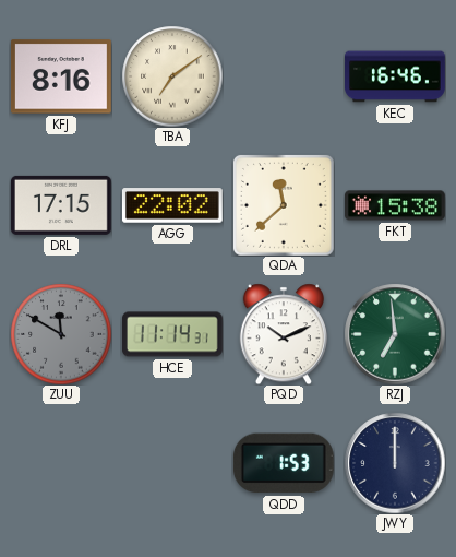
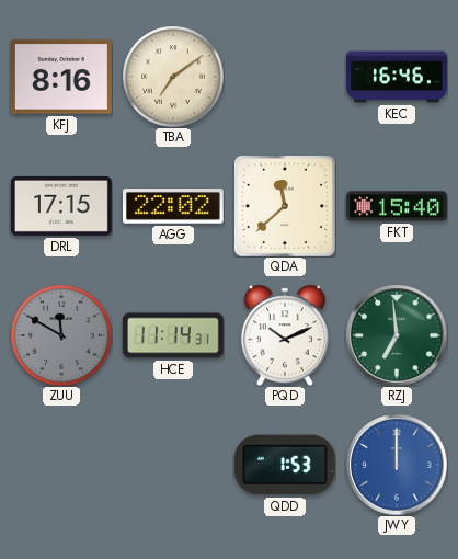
FKT: 15:38 -> 15:40
JWY dial: navy -> blue
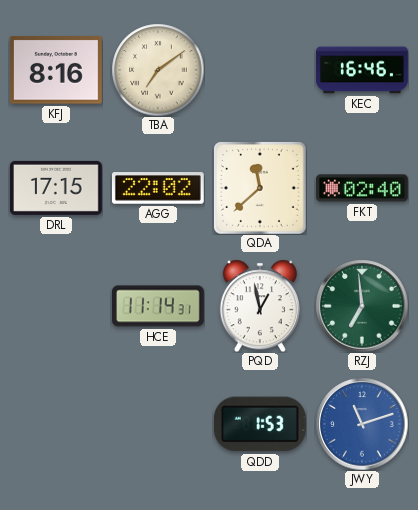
FKT: 15:40 -> 02:40
ZUU: 11:50 -> none
PQD: 10:11 -> 12:58
JWY: 12:00 -> 11:12
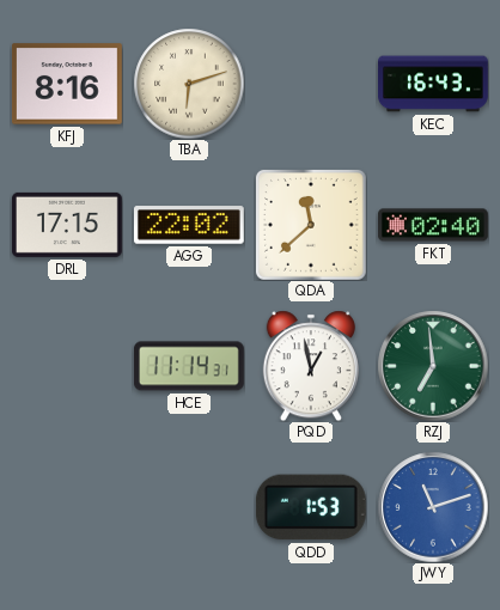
TBA: 7:09 -> 6:12
KEC: 16:46 -> 16:43
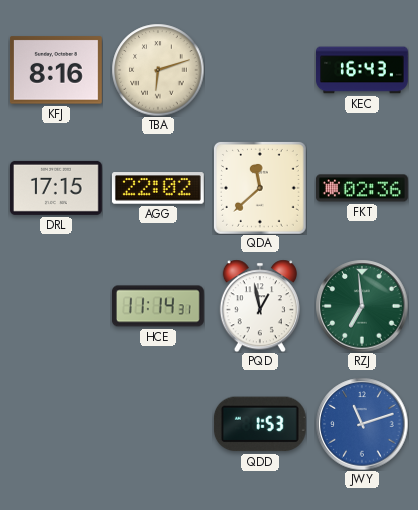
FKT: 02:40 -> 02:36
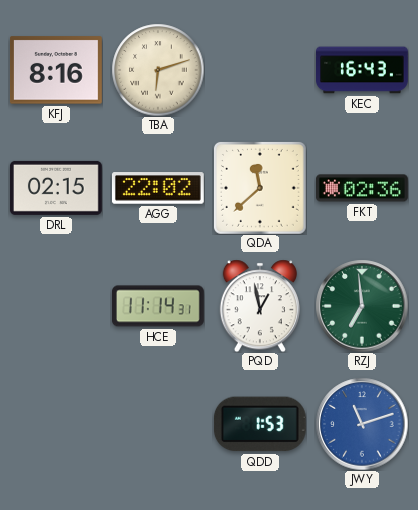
DRL: 17:15 -> 02:15
